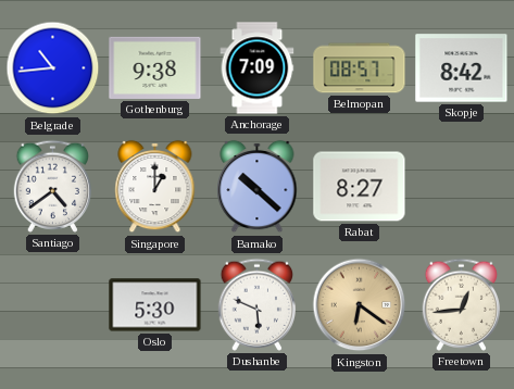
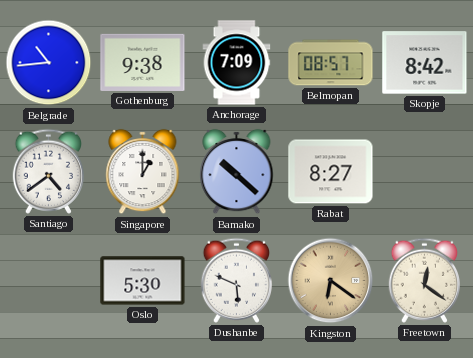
Freetown: 12:44 -> 12:21
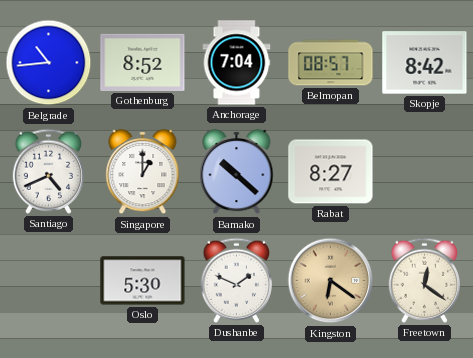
Gothenburg: 9:38 -> 8:52
Anchorage: 7:09 -> 7:04
Santiago: 4:39 -> 4:41
Dushanbe: 5:49 -> 1:49
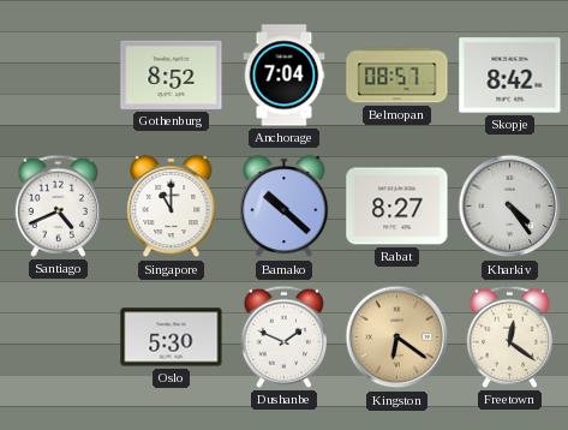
Belgrade: 10:44 -> none
Singapore: 1:00 -> 11:00
Kharkiv: none -> 4:24
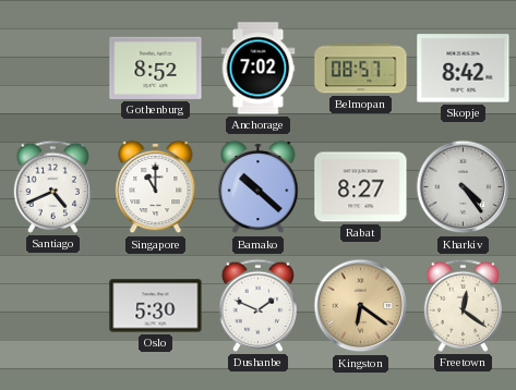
Anchorage: 7:04 -> 7:02
